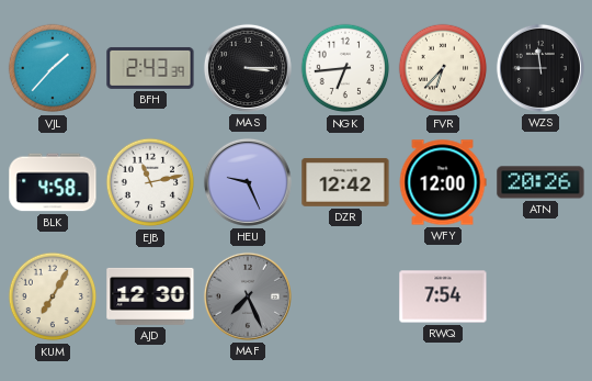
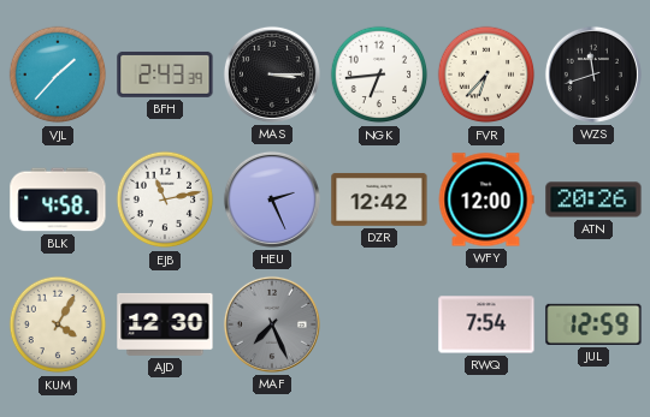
WZS: 11:45 -> 11:42
HEU: 9:26 -> 2:26
KUM: 7:05 -> 4:05
JUL: none -> 12:59
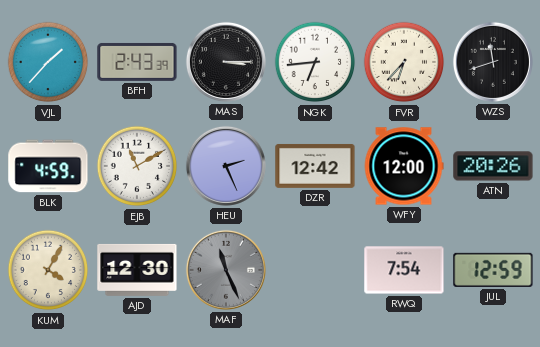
BLK: 4:58 -> 4:59
EJB: 11:13 -> 11:10
MAF: 7:26 -> 11:26
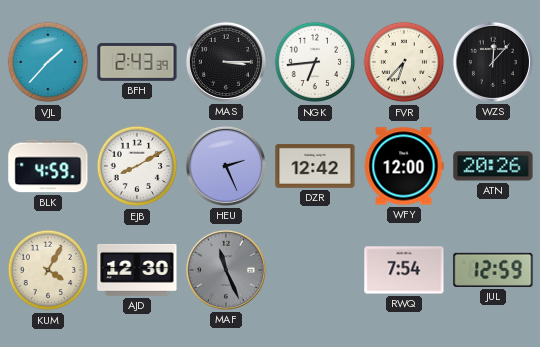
WZS: 11:42 -> 12:07
EJB: 11:10 -> 8:10
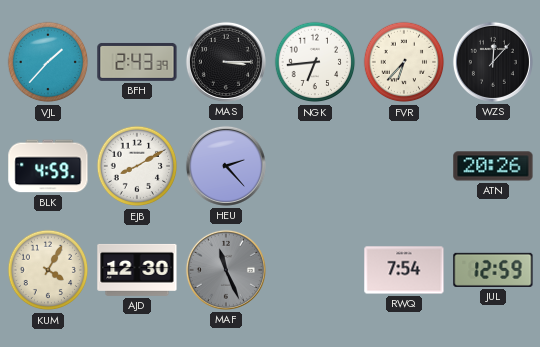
HEU: 2:26 -> 2:23
DZR: 12:42 -> none
WFY: 12:00 -> none
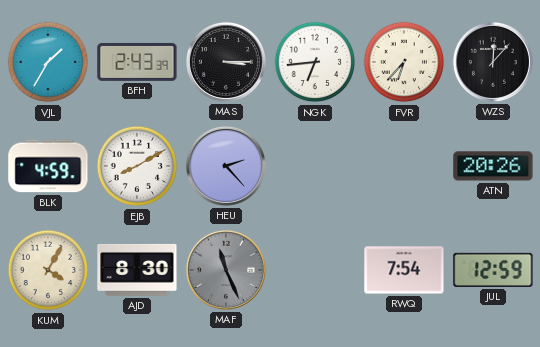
VJL: 1:37 -> 1:35
AJD: 12:30 -> 8:30
